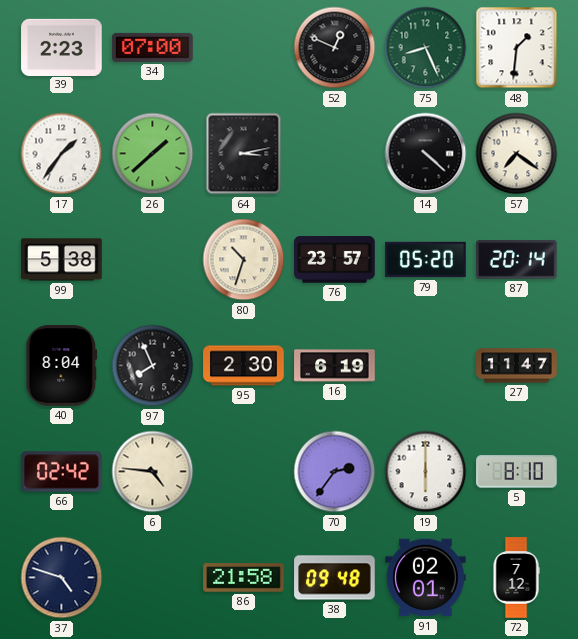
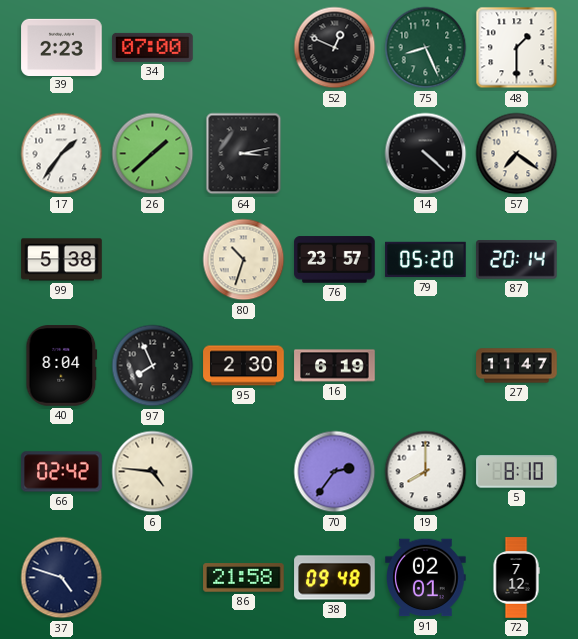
48: 1:31 -> 1:30
19: 6:00 -> 8:00
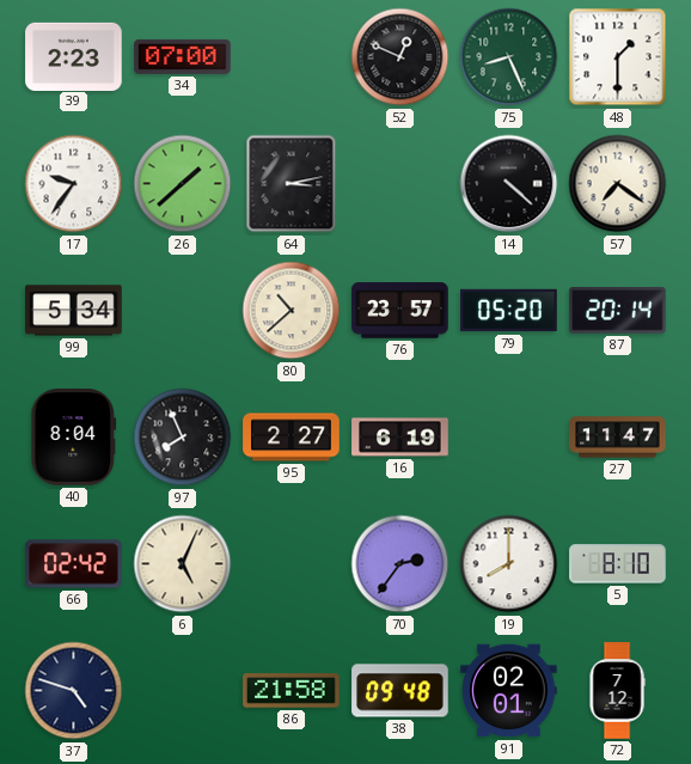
17: 1:36 -> 9:36
99: 5:38 -> 5:34
80: 10:33 -> 10:38
95: 2:30 -> 2:27
6: 4:46 -> 5:04
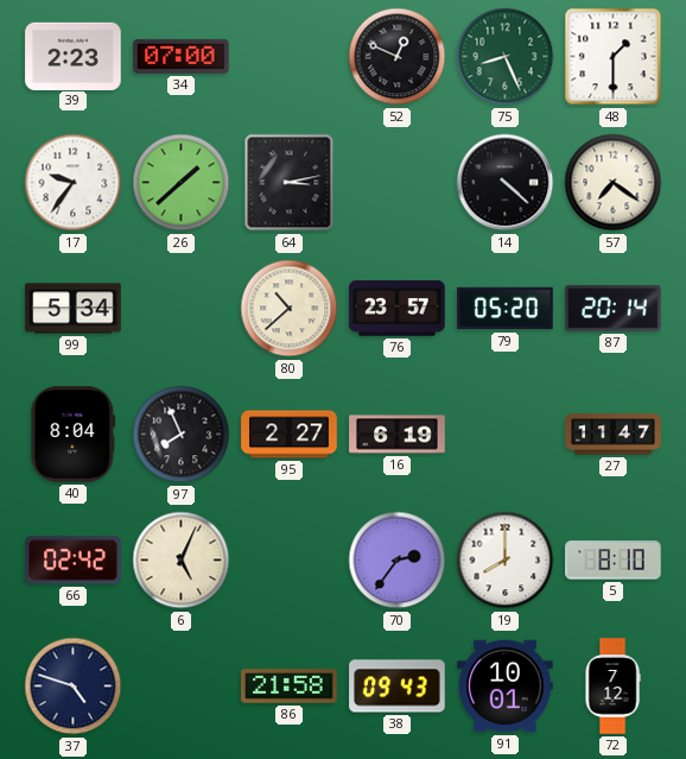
38: 09:48 -> 09:43
91: 02:01 -> 10:01
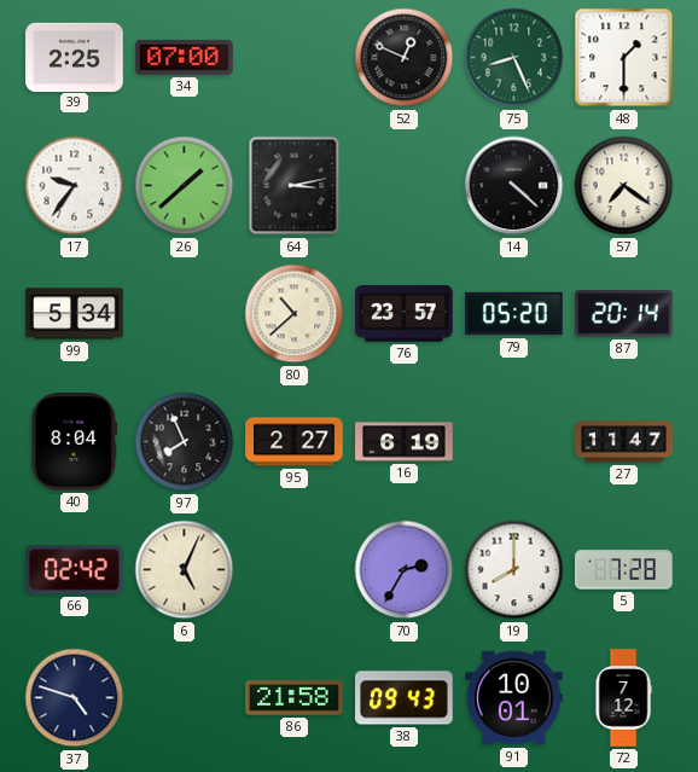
39: 2:23 -> 2:25
70: 2:36 -> 2:35
5: 8:10 -> 7:28
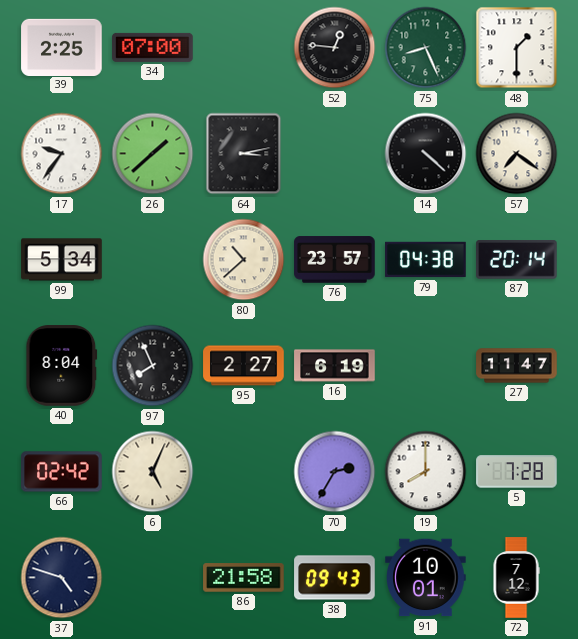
52: 12:49 -> 12:46
79: 05:20 -> 04:38
